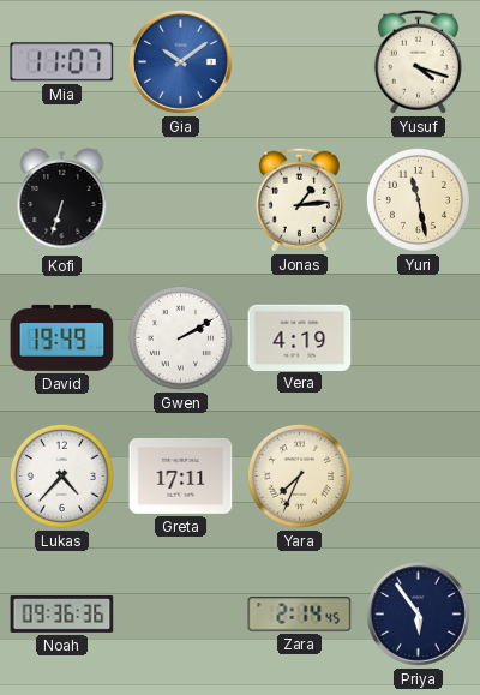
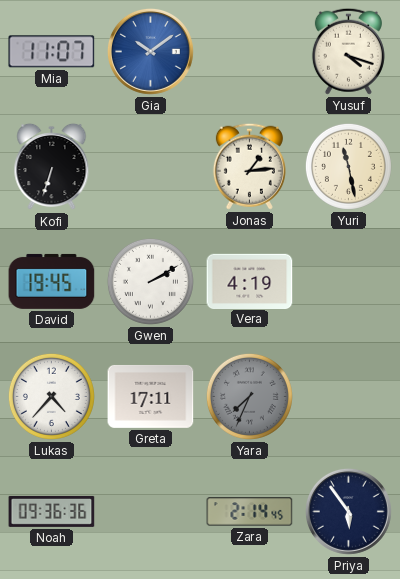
David: 19:49 -> 19:45
Yara dial: cream -> grey
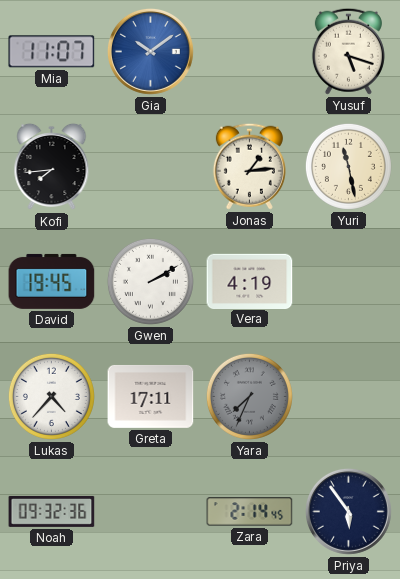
Yusuf: 4:18 -> 5:18
Kofi: 6:33 -> 7:44
Noah: 09:36 -> 09:32
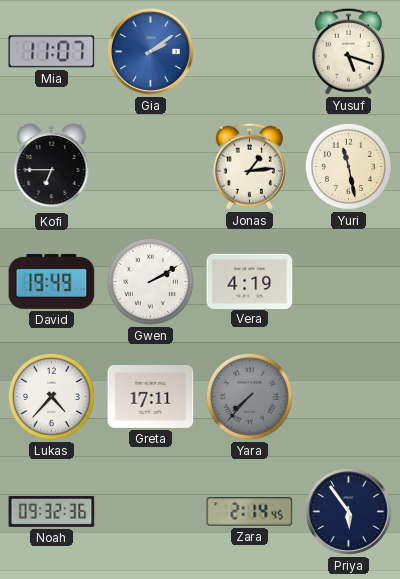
Gia: 10:09 -> 2:09
Kofi: 7:44 -> 6:45
David: 19:45 -> 19:49
Yara: 7:34 -> 7:37
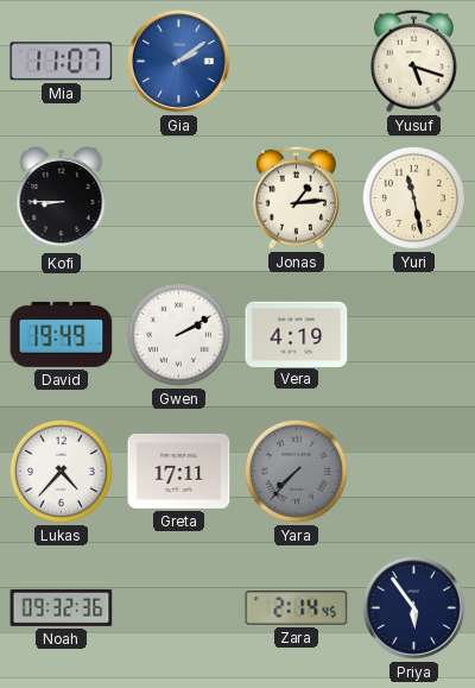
Kofi: 6:45 -> 8:45
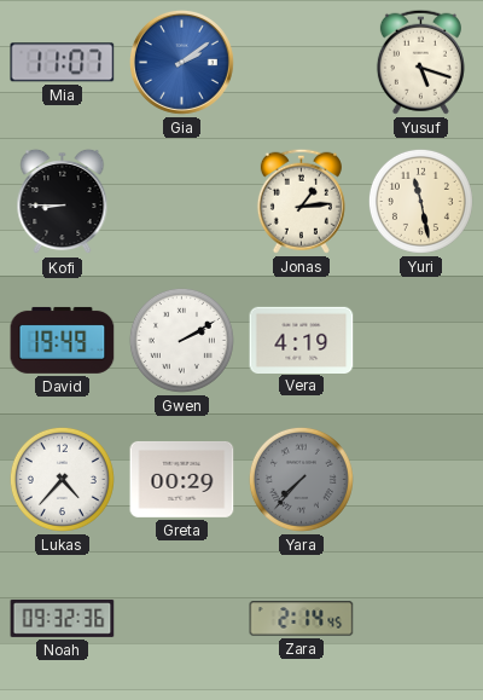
Greta: 17:11 -> 00:29
Priya: 5:54 -> none
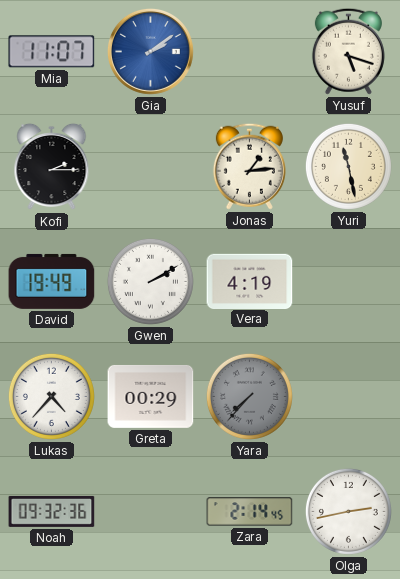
Kofi: 8:45 -> 2:15
Olga: none -> 2:43
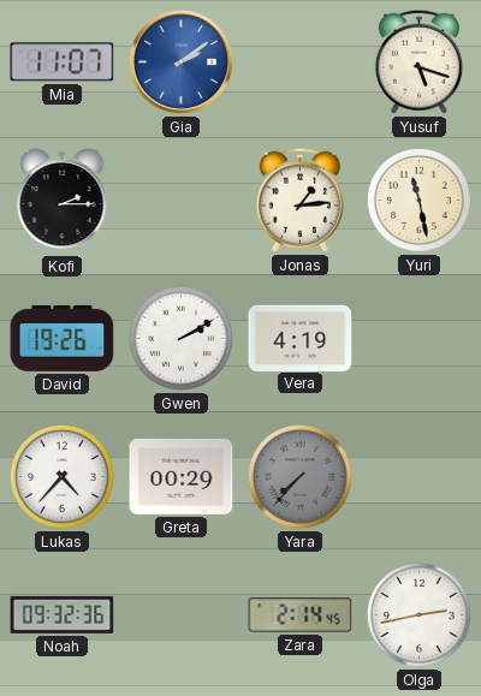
David: 19:49 -> 19:26
